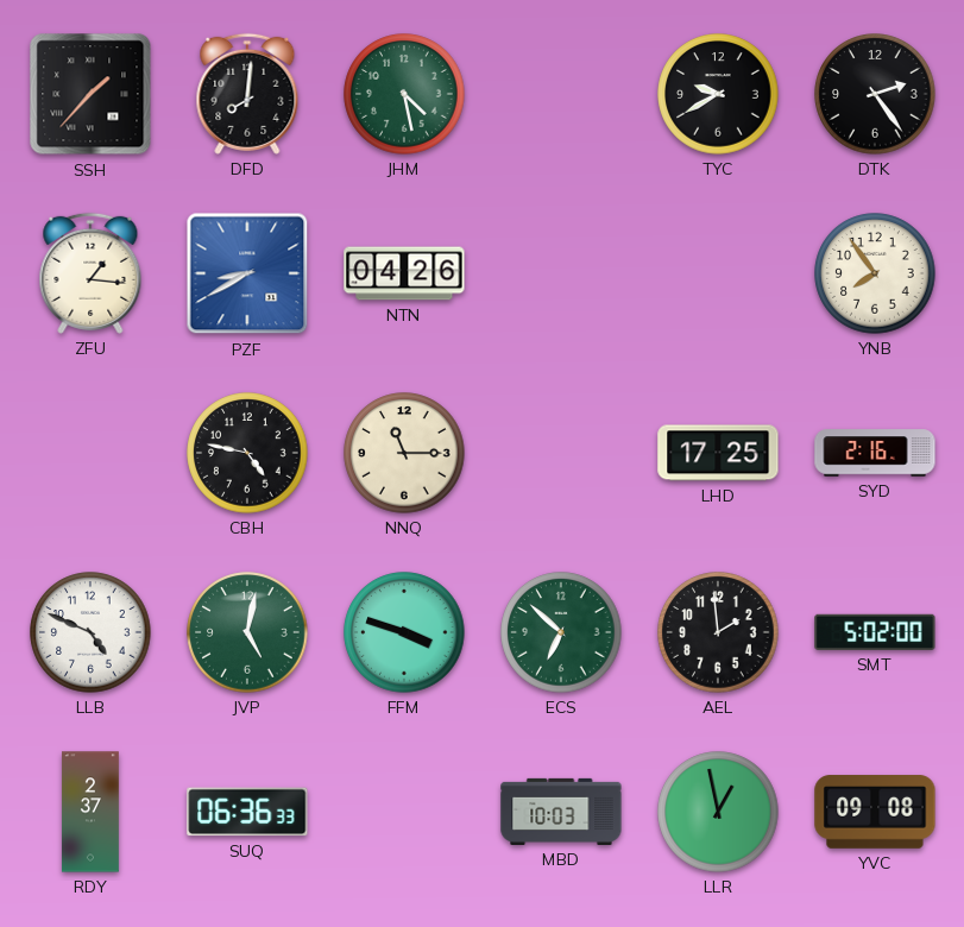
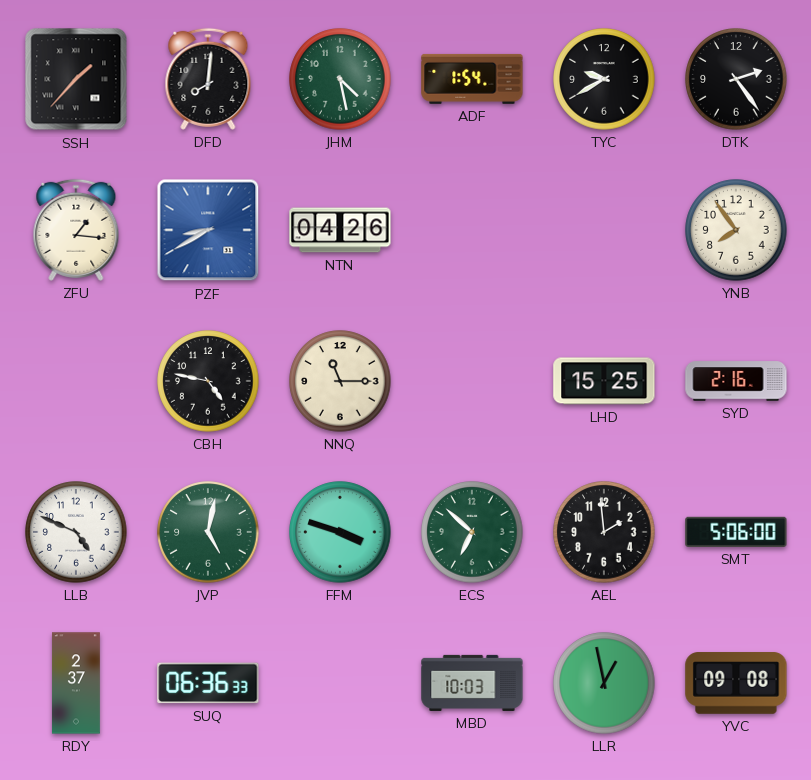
ADF: none -> 1:54
LHD: 17:25 -> 15:25
SMT: 5:02 -> 5:06
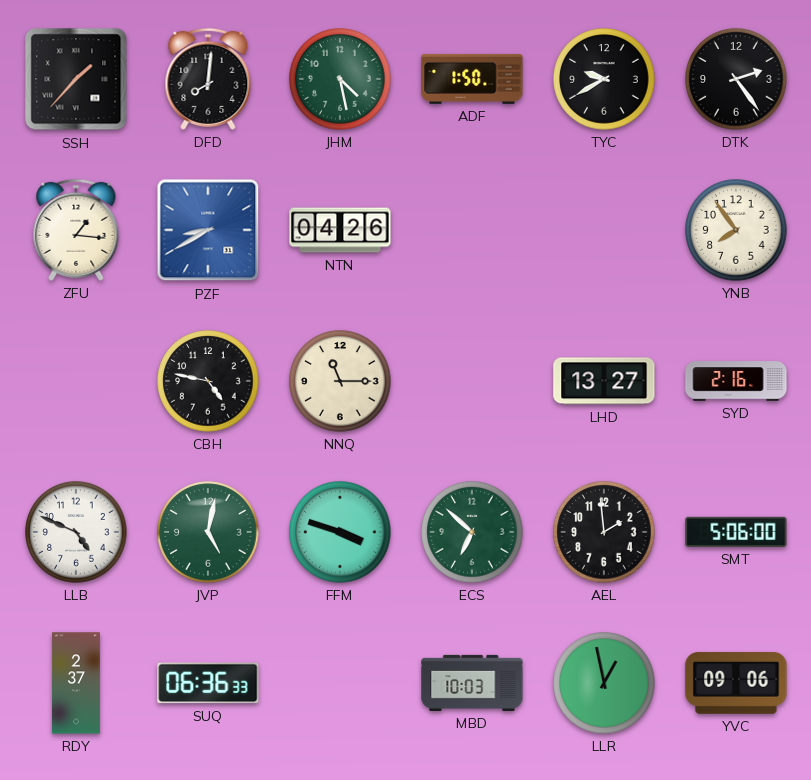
ADF: 1:54 -> 1:50
LHD: 15:25 -> 13:27
YVC: 09:08 -> 09:06
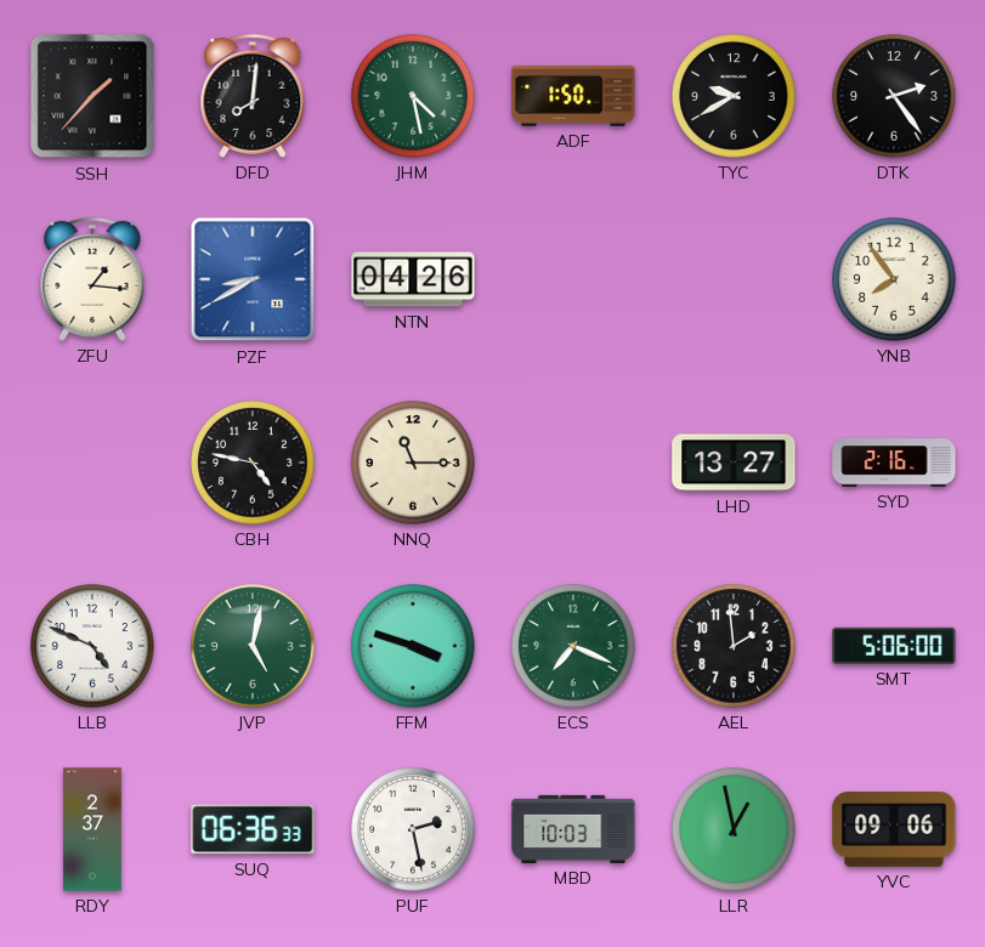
ECS: 6:52 -> 7:19
PUF: none -> 2:28
